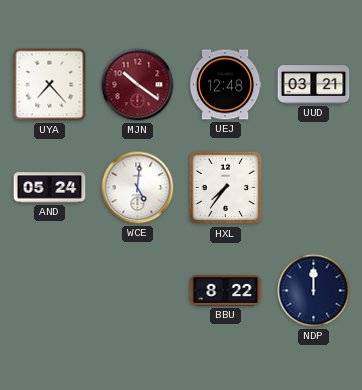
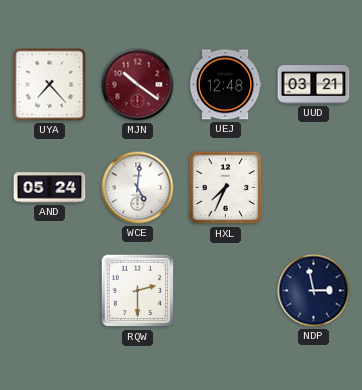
HXL: 7:36 -> 7:34
RQW: none -> 2:30
BBU: 8:22 -> none
NDP: 12:00 -> 2:58
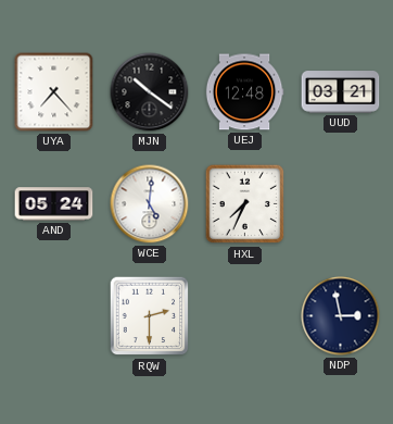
MJN dial: burgundy -> black
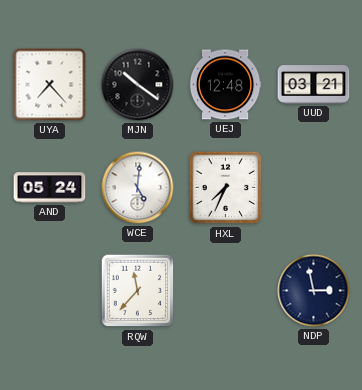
RQW: 2:30 -> 11:37
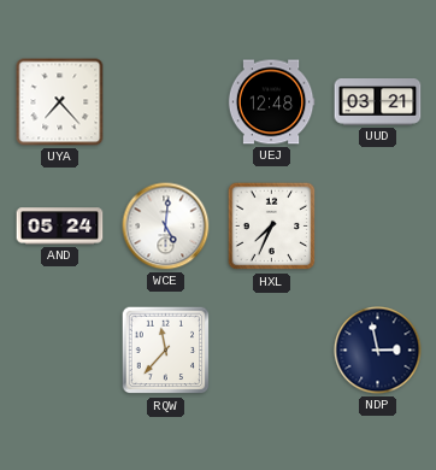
MJN: 10:21 -> none
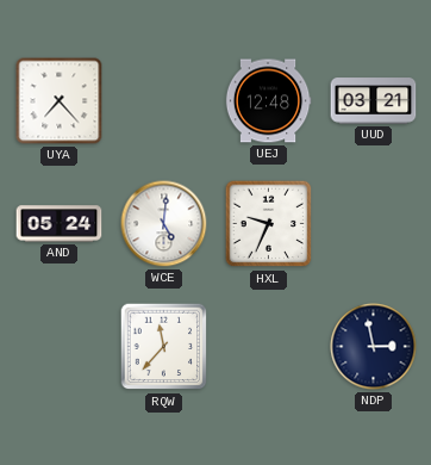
HXL: 7:34 -> 9:34
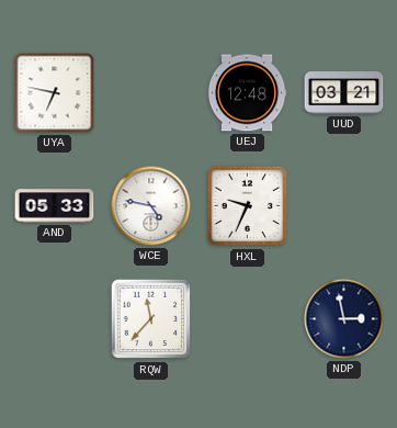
UYA: 7:23 -> 6:47
AND: 05:24 -> 05:33
WCE: 5:01 -> 4:47
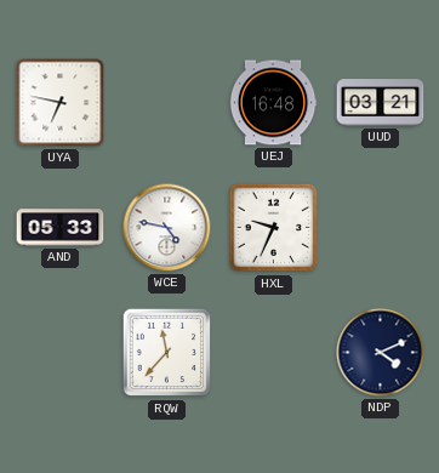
UEJ: 12:48 -> 16:48
NDP: 2:58 -> 4:11
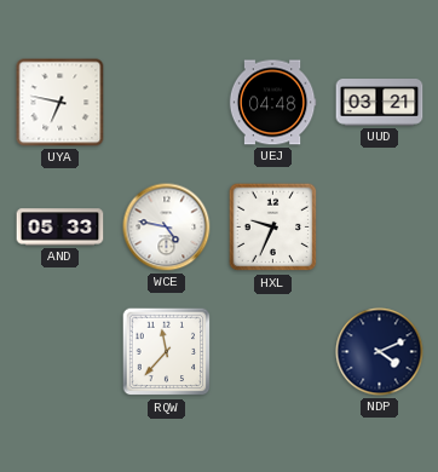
UEJ: 16:48 -> 04:48
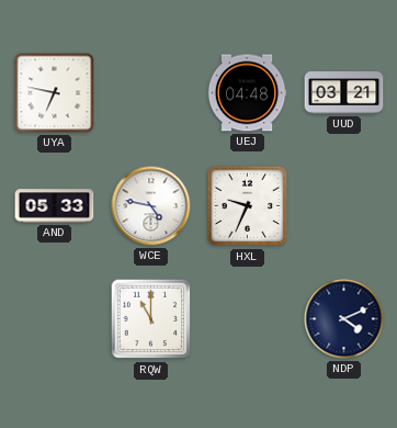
RQW: 11:37 -> 11:00
